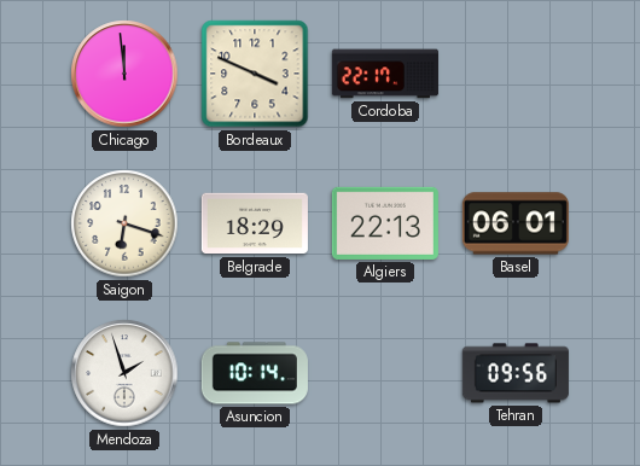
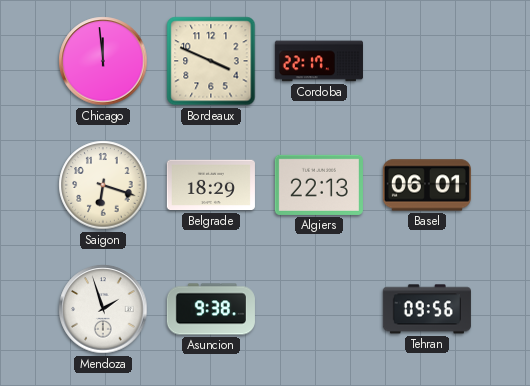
Asuncion: 10:14 -> 9:38
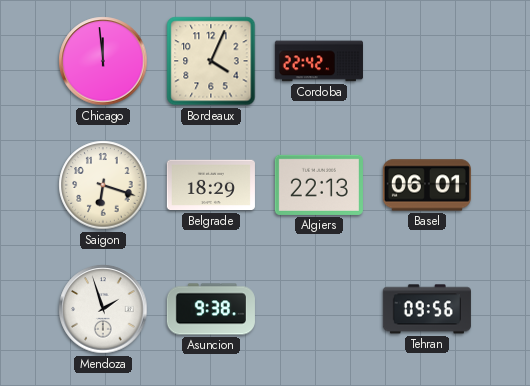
Bordeaux: 3:49 -> 4:04
Cordoba: 22:17 -> 22:42
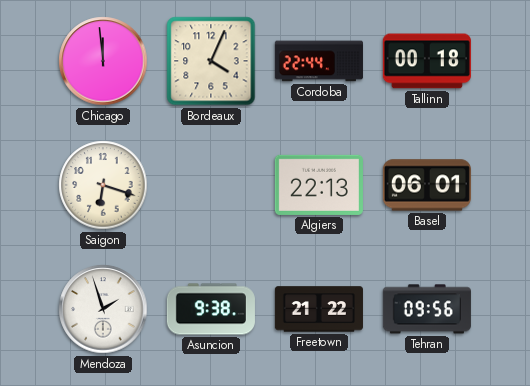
Cordoba: 22:42 -> 22:44
Tallinn: none -> 00:18
Belgrade: 18:29 -> none
Freetown: none -> 21:22
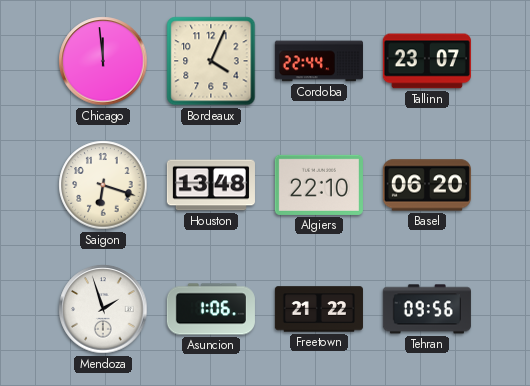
Tallinn: 00:18 -> 23:07
Houston: none -> 13:48
Algiers: 22:13 -> 22:10
Basel: 06:01 -> 06:20
Asuncion: 9:38 -> 1:06
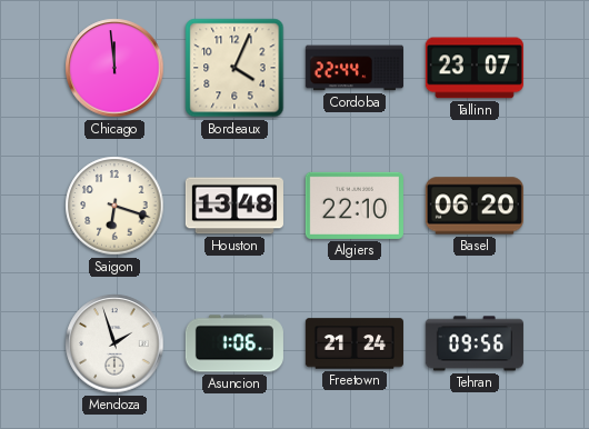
Freetown: 21:22 -> 21:24
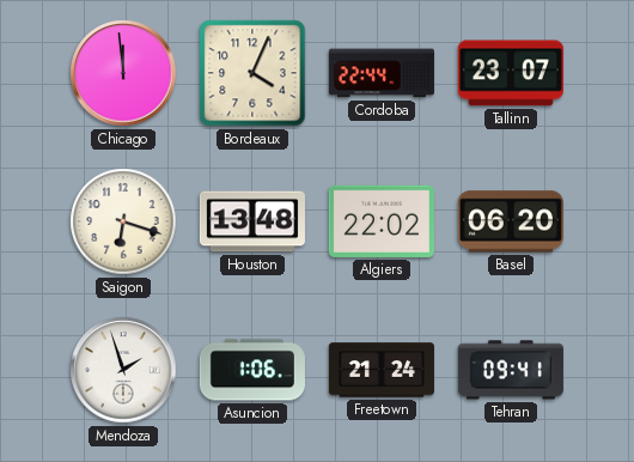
Algiers: 22:10 -> 22:02
Tehran: 09:56 -> 09:41
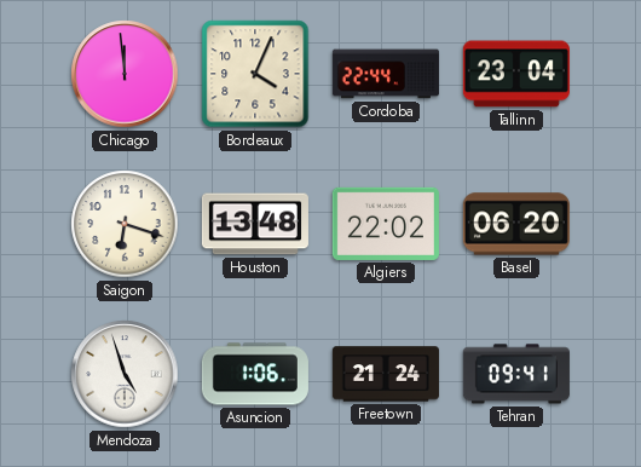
Tallinn: 23:07 -> 23:04
Mendoza: 1:57 -> 4:57
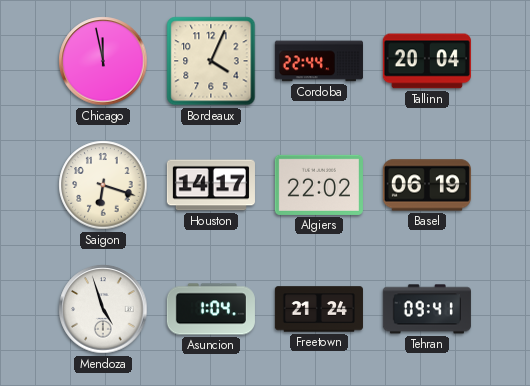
Chicago: 11:59 -> 11:58
Tallinn: 23:04 -> 20:04
Houston: 13:48 -> 14:17
Basel: 06:20 -> 06:19
Asuncion: 1:06 -> 1:04
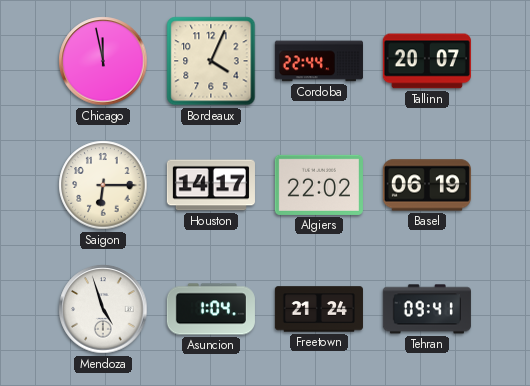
Tallinn: 20:04 -> 20:07
Saigon: 6:18 -> 6:15
